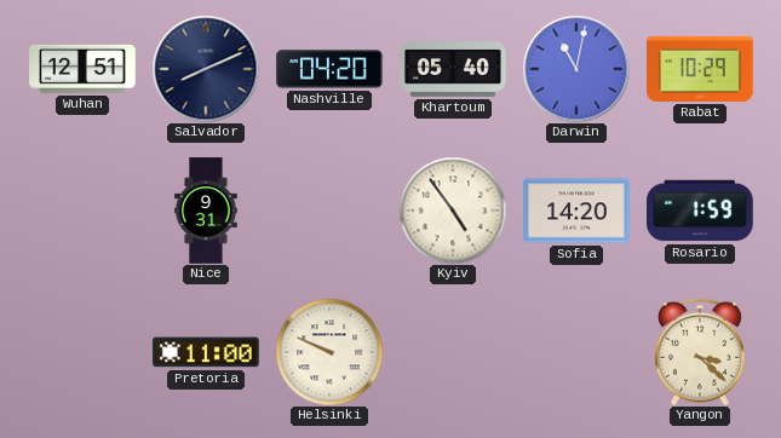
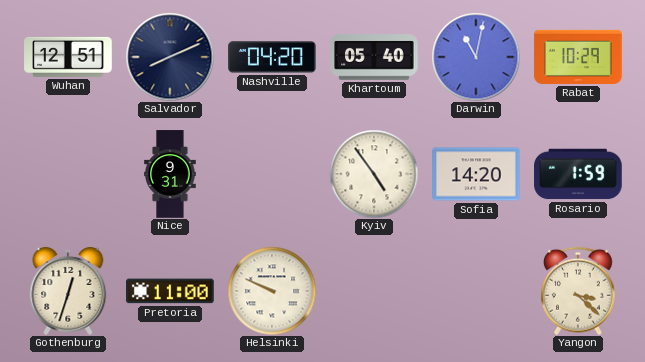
Gothenburg: none -> 12:33
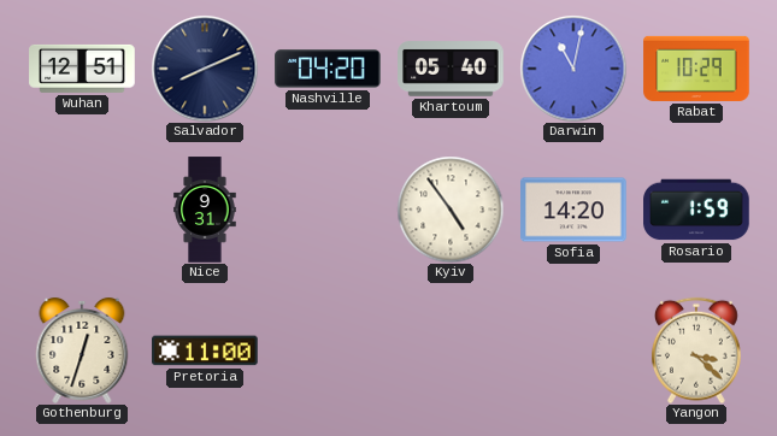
Helsinki: 9:49 -> none
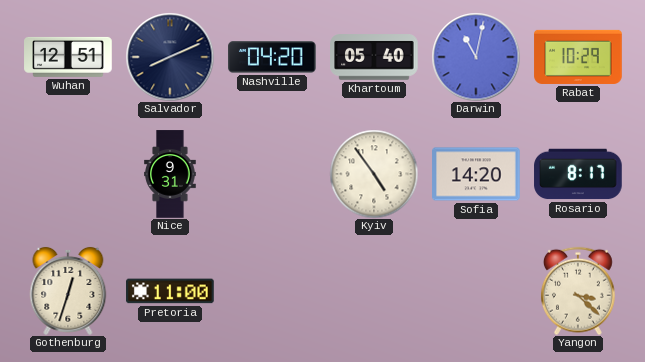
Rosario: 1:59 -> 8:17
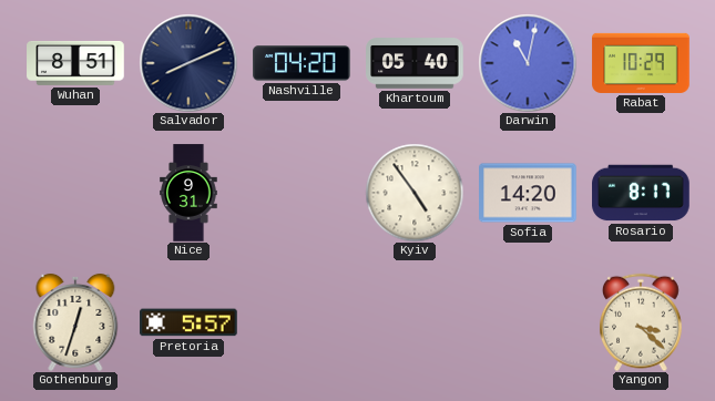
Wuhan: 12:51 -> 8:51
Pretoria: 11:00 -> 5:57
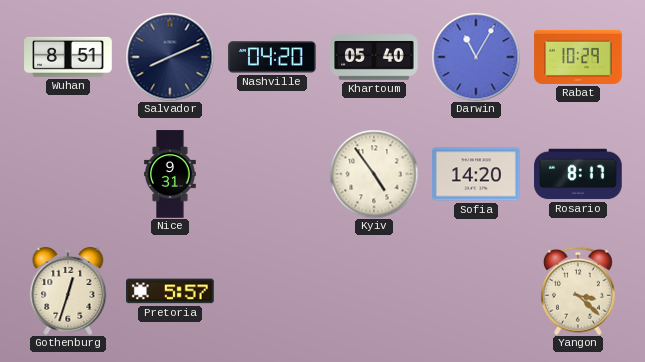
Darwin: 11:02 -> 11:05
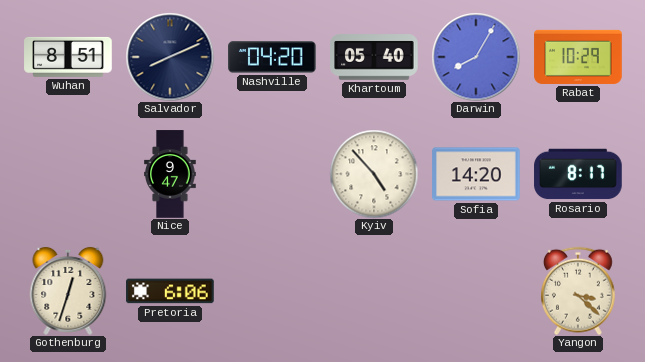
Darwin: 11:05 -> 8:05
Nice: 9:31 -> 9:47
Kyiv: 4:54 -> 4:53
Pretoria: 5:57 -> 6:06
